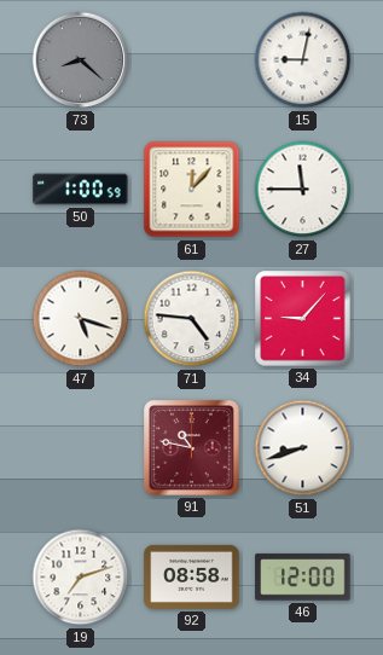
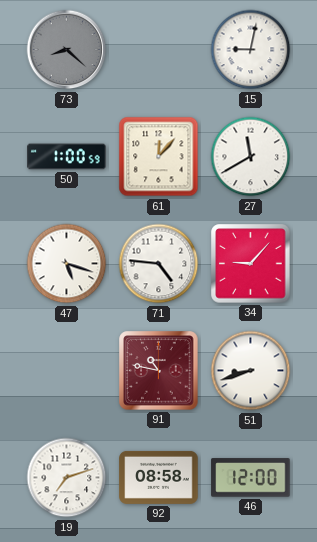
27: 11:45 -> 11:40
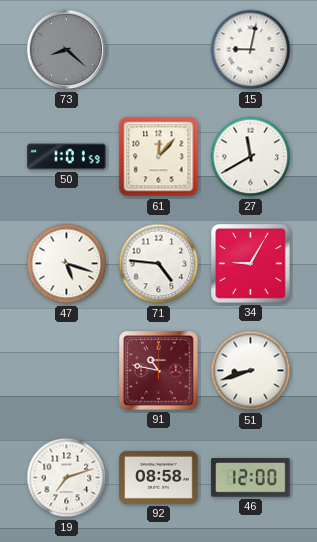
50: 1:00 -> 1:01
34: 9:07 -> 9:05
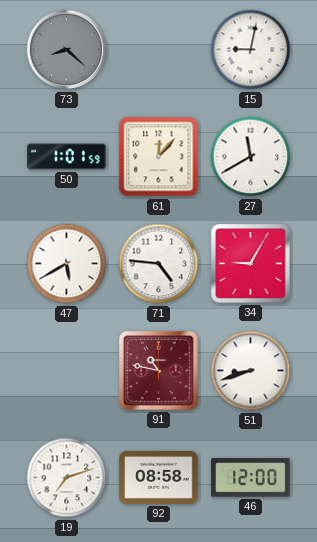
47: 5:18 -> 5:40
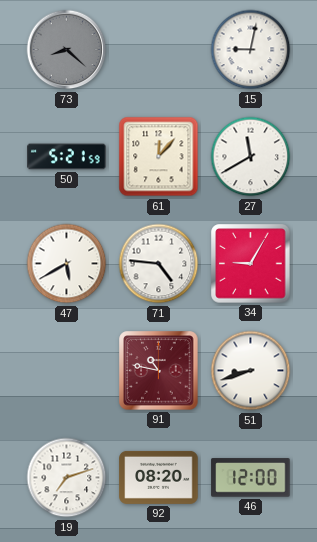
50: 1:01 -> 5:21
92: 08:58 -> 08:20
